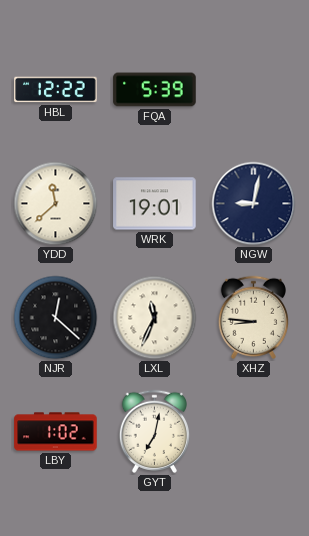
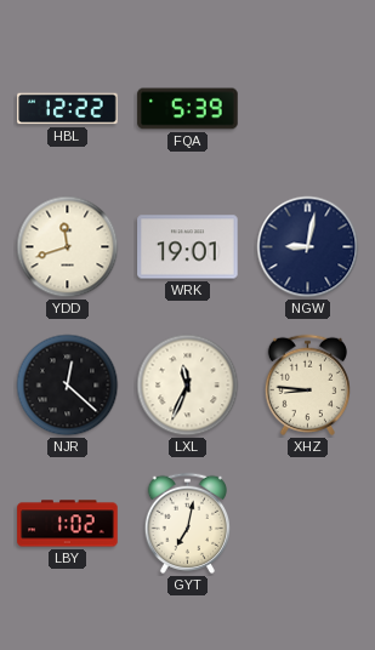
YDD: 11:38 -> 11:42
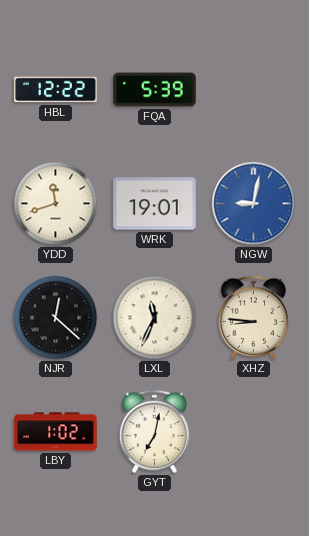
NGW dial: navy -> blue
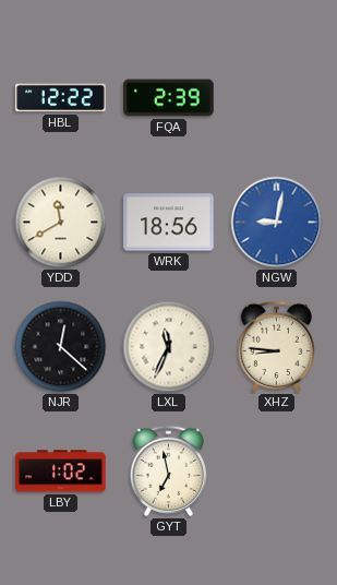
FQA: 5:39 -> 2:39
YDD: 11:42 -> 11:40
WRK: 19:01 -> 18:56
GYT: 7:02 -> 6:58
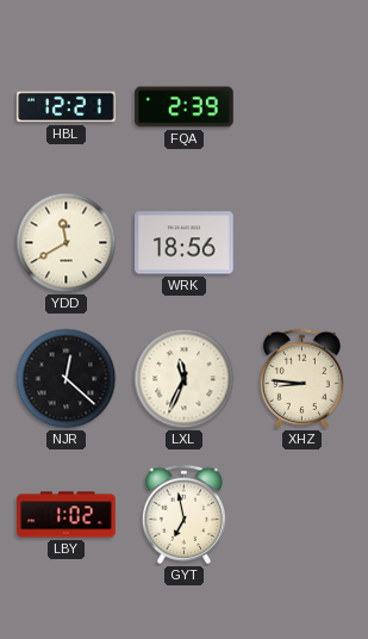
HBL: 12:22 -> 12:21
NGW: 9:02 -> none
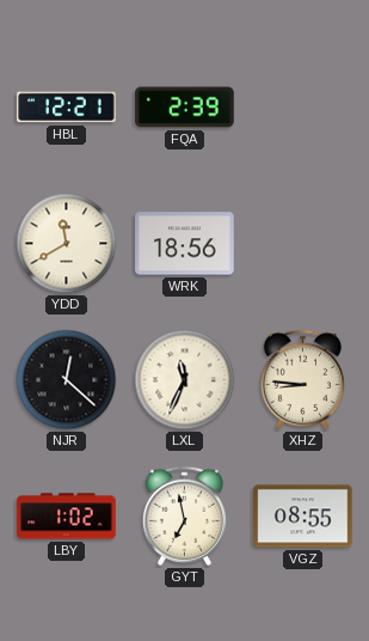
VGZ: none -> 08:55
